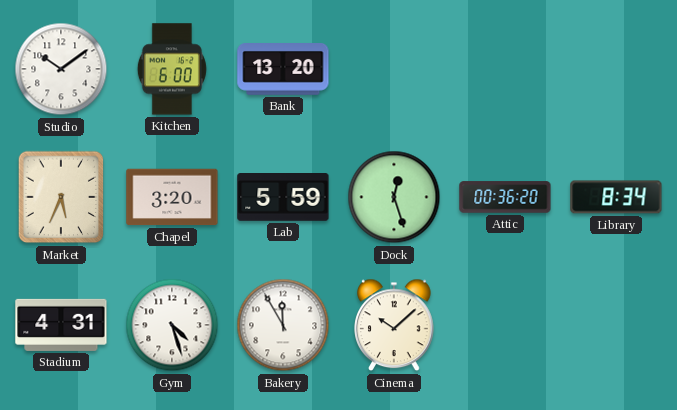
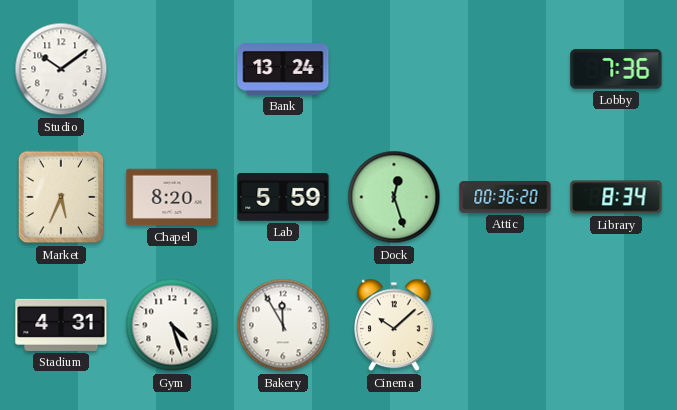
Kitchen: 6:00 -> none
Bank: 13:20 -> 13:24
Lobby: none -> 7:36
Chapel: 3:20 -> 8:20
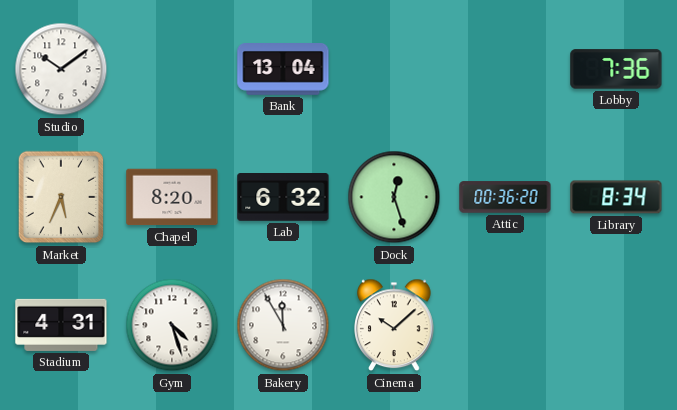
Bank: 13:24 -> 13:04
Lab: 5:59 -> 6:32
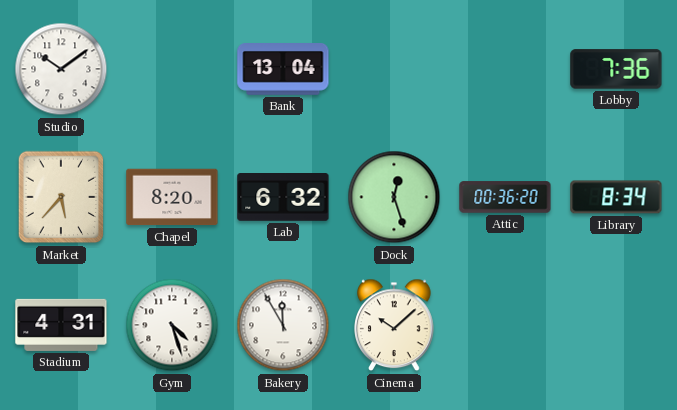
Market: 5:34 -> 5:37
